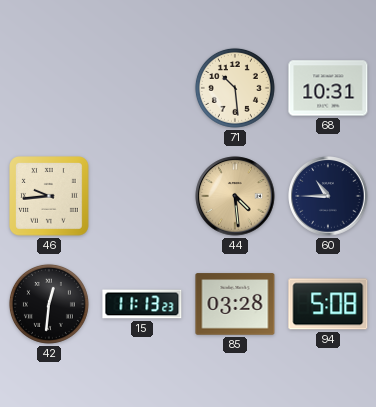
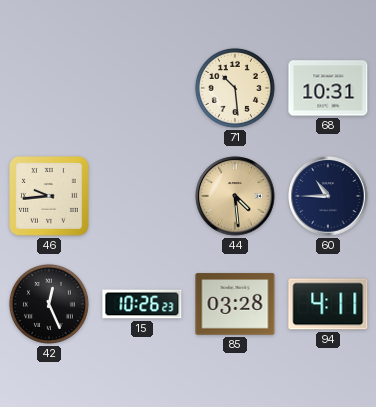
42: 12:31 -> 12:26
15: 11:13 -> 10:26
94: 5:08 -> 4:11
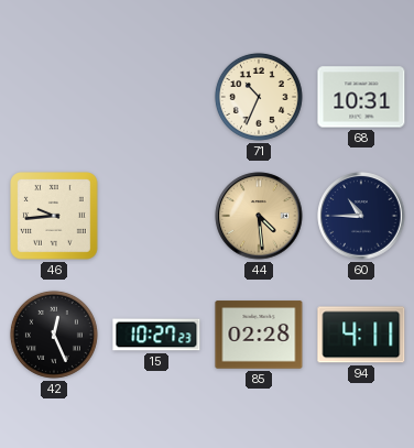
71: 10:29 -> 10:34
15: 10:26 -> 10:27
85: 03:28 -> 02:28
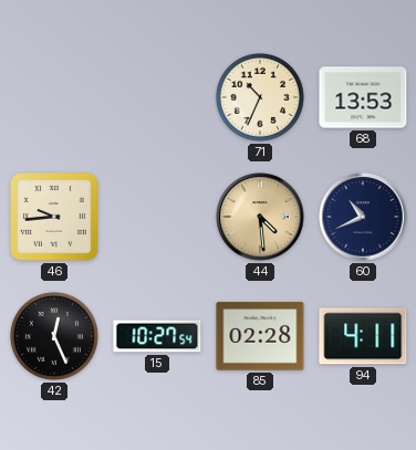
68: 10:31 -> 13:53
60: 10:45 -> 10:41
15: 10:27:23 -> 10:27:54
